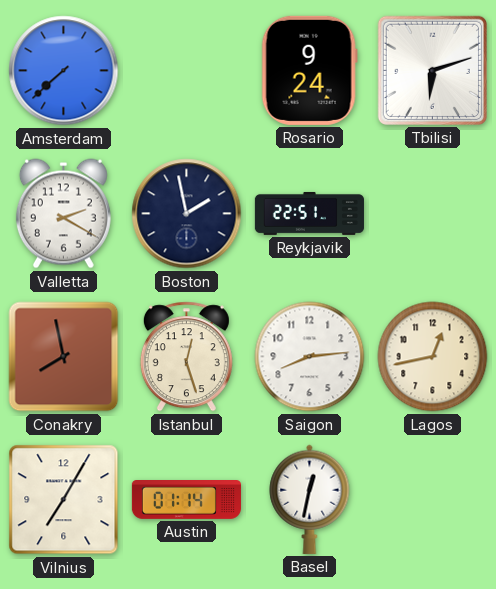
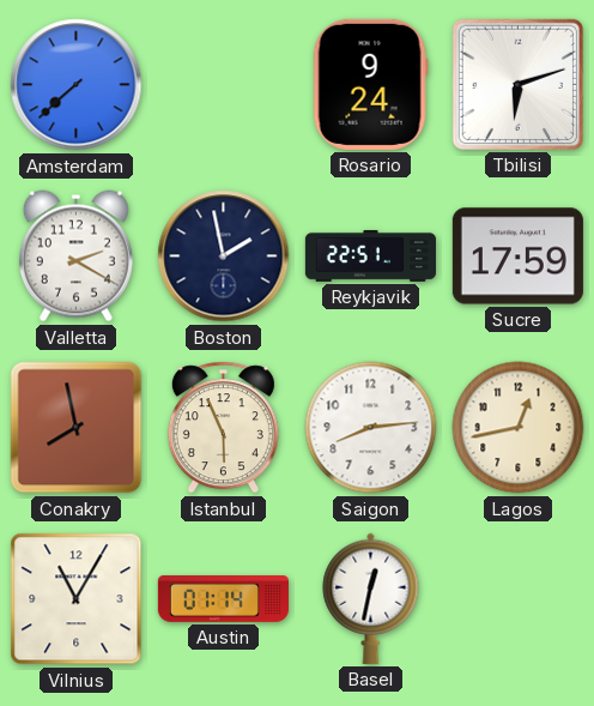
Sucre: none -> 17:59
Istanbul: 12:27 -> 5:56
Vilnius: 7:05 -> 11:05
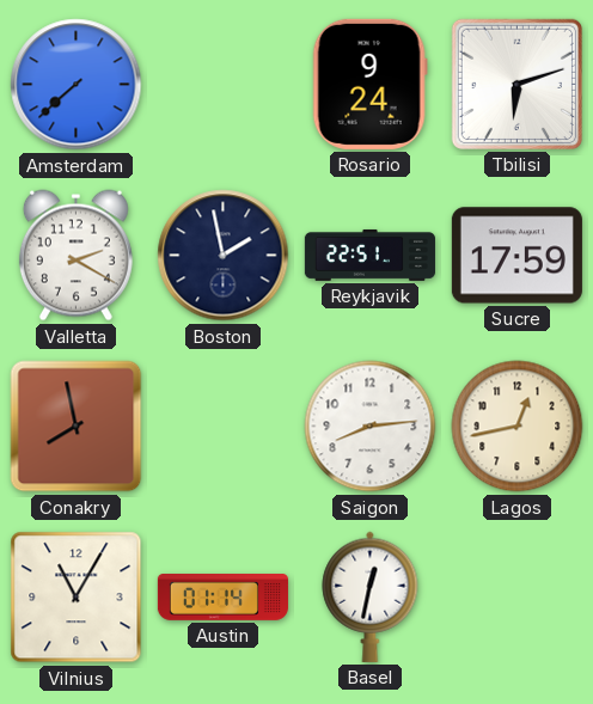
Istanbul: 5:56 -> none
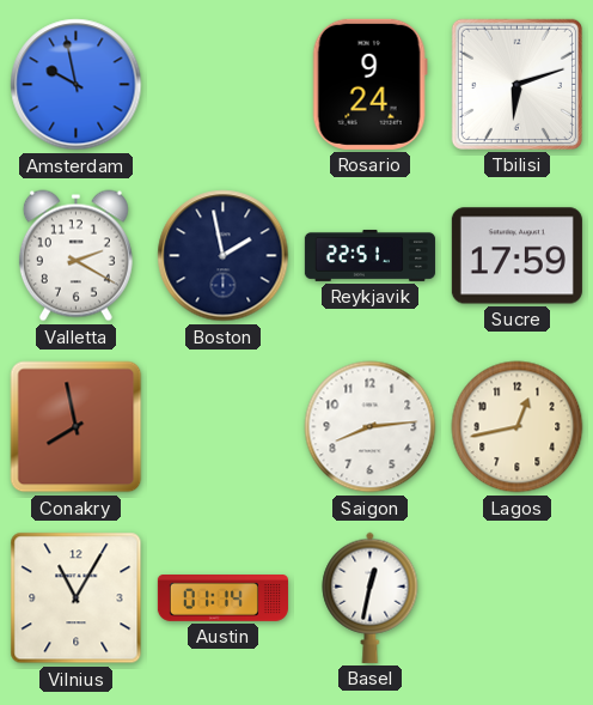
Amsterdam: 7:38 -> 9:58
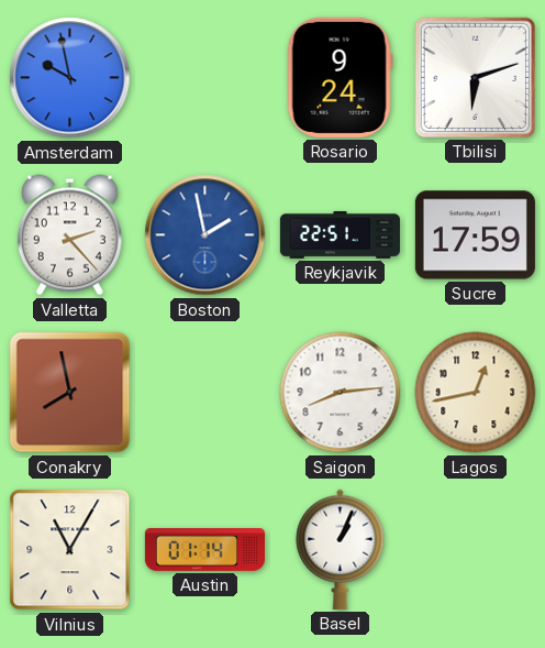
Valletta: 2:20 -> 2:23
Boston dial: navy -> blue
Basel: 12:32 -> 1:04
